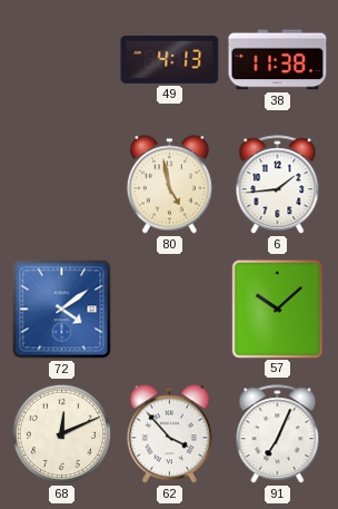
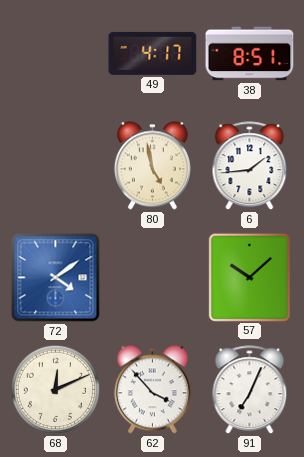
49: 4:13 -> 4:17
38: 11:38 -> 8:51
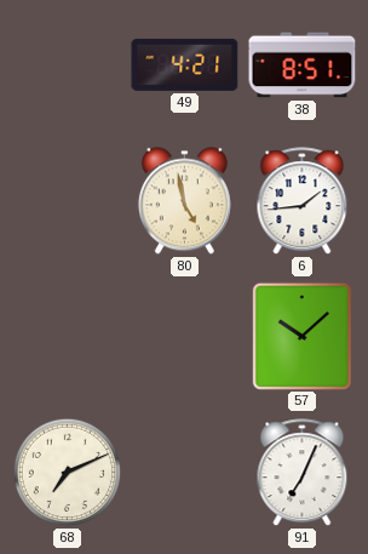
49: 4:17 -> 4:21
72: 4:09 -> none
68: 12:11 -> 7:11
62: 3:53 -> none
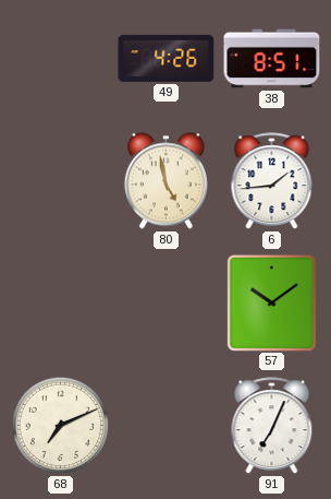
49: 4:21 -> 4:26
57: 10:08 -> 10:09
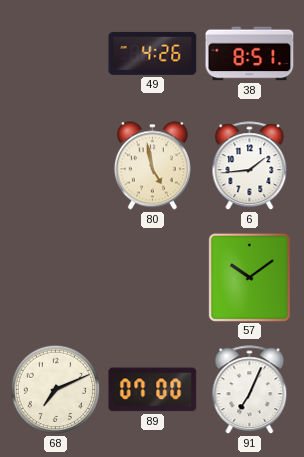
89: none -> 07:00
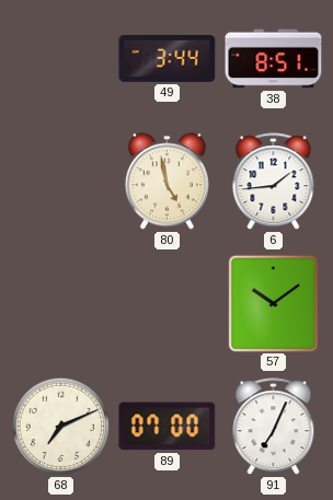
49: 4:26 -> 3:44
